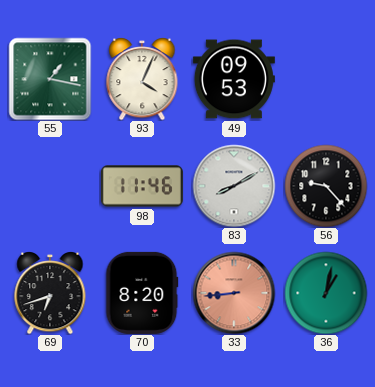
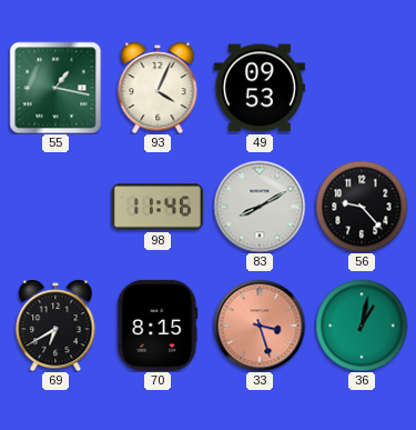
69: 6:42 -> 6:40
70: 8:20 -> 8:15
33: 8:44 -> 3:27
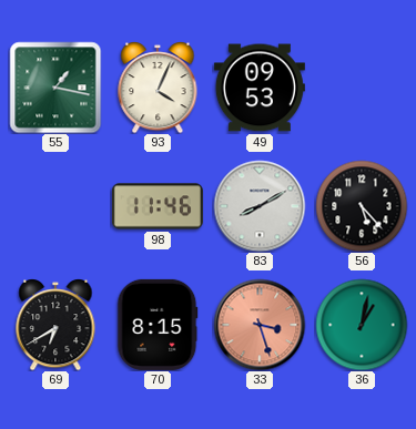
56: 9:23 -> 5:23
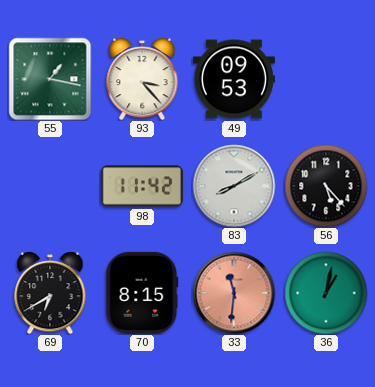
93: 4:04 -> 3:23
98: 11:46 -> 11:42
33: 3:27 -> 11:31
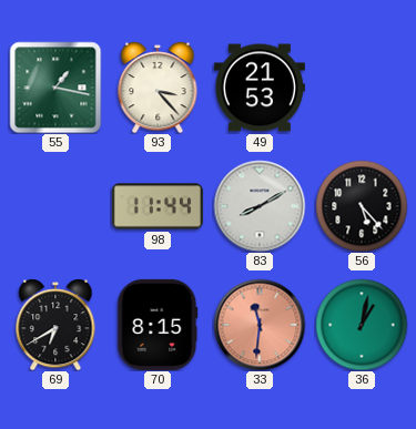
49: 09:53 -> 21:53
98: 11:42 -> 11:44
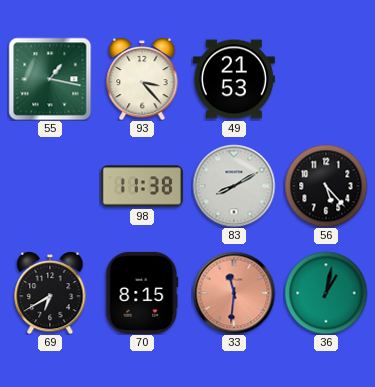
98: 11:44 -> 11:38
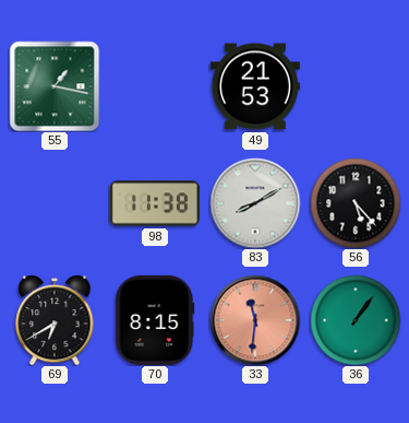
93: 3:23 -> none
36: 1:02 -> 1:06
